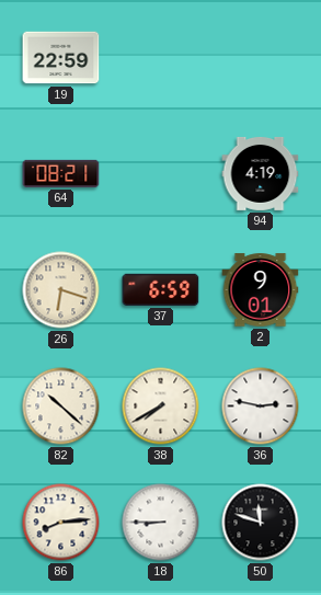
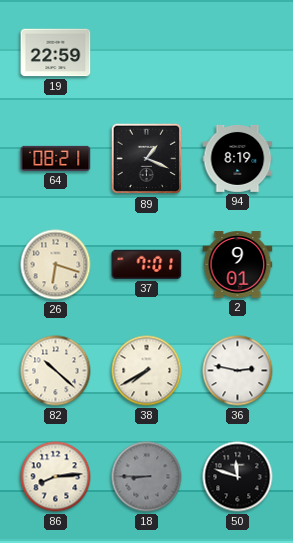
89: none -> 1:19
94: 4:19 -> 8:19
37: 6:59 -> 7:01
18 dial: white -> grey
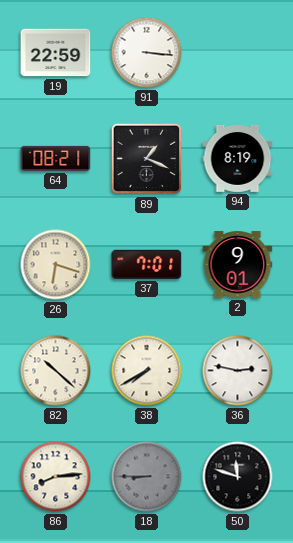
91: none -> 3:16
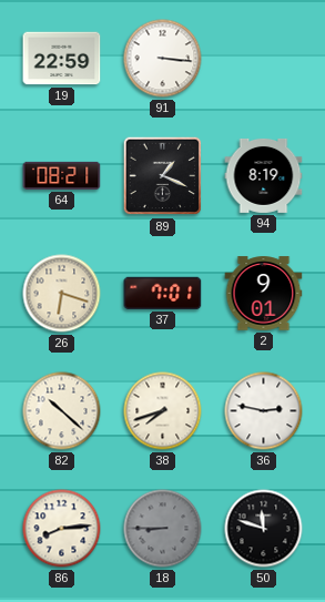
38: 7:40 -> 7:42
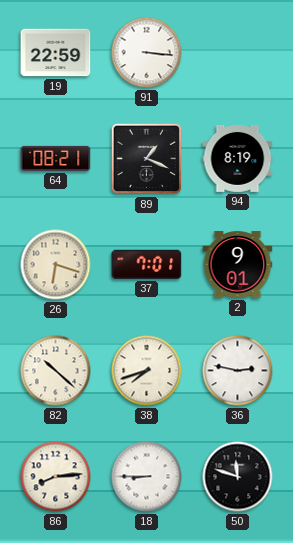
18 dial: grey -> white
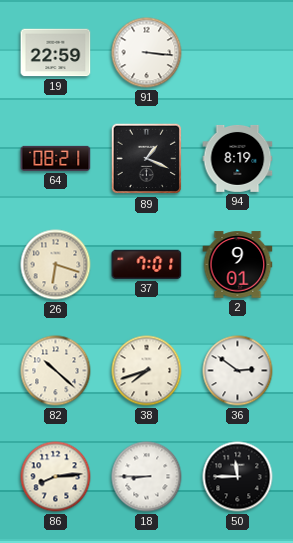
36: 2:47 -> 2:51
50: 11:48 -> 11:45
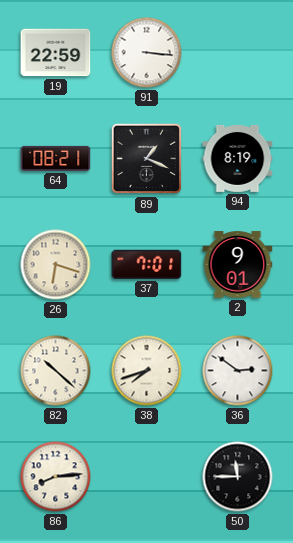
18: 8:45 -> none
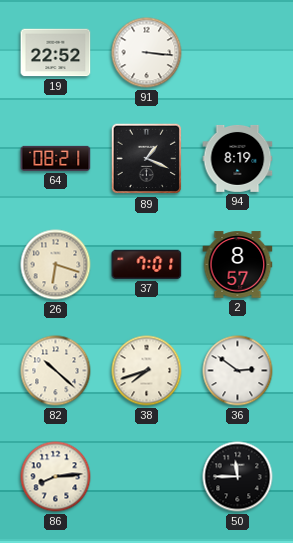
19: 22:59 -> 22:52
2: 9:01 -> 8:57
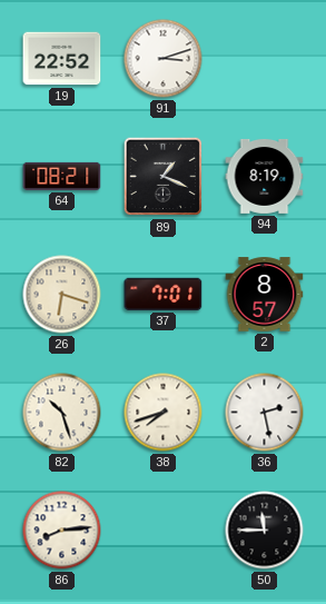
91: 3:16 -> 3:12
82: 10:22 -> 10:27
36: 2:51 -> 2:28
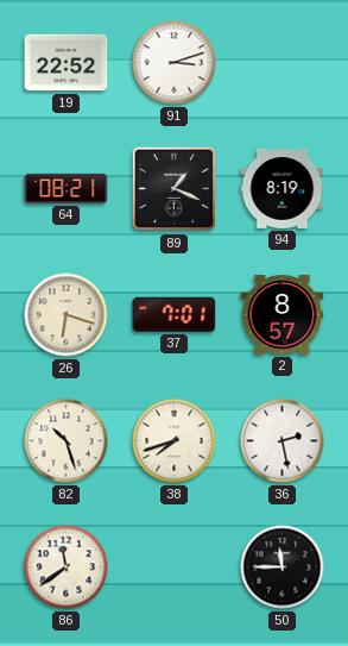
86: 8:14 -> 11:39
